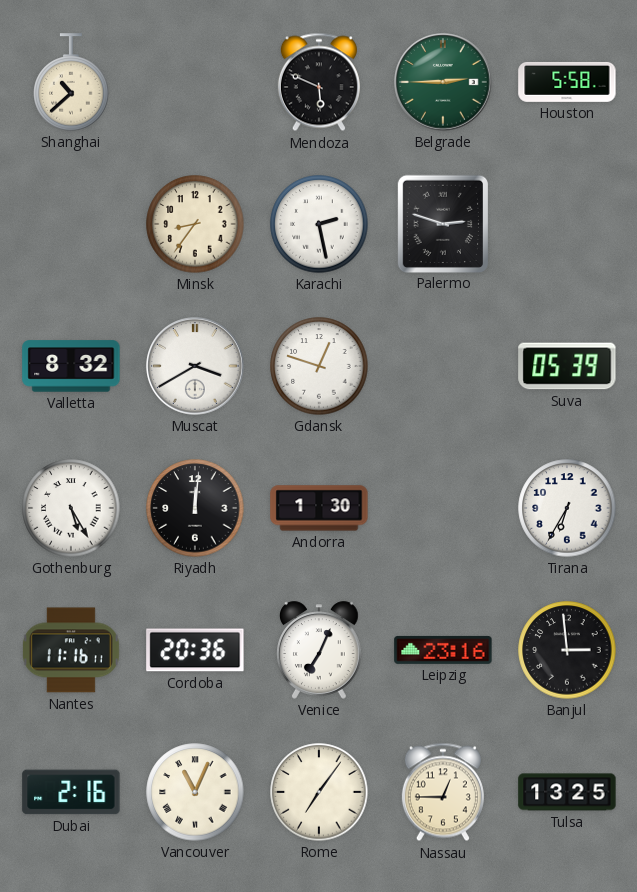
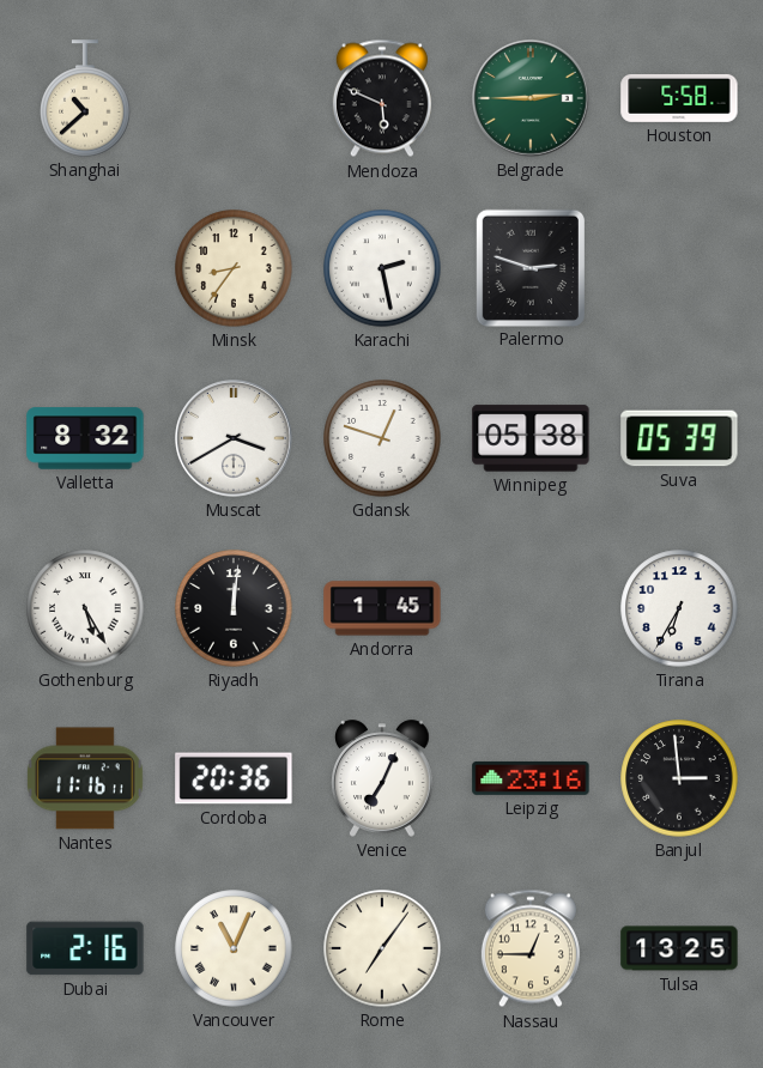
Winnipeg: none -> 05:38
Andorra: 1:30 -> 1:45
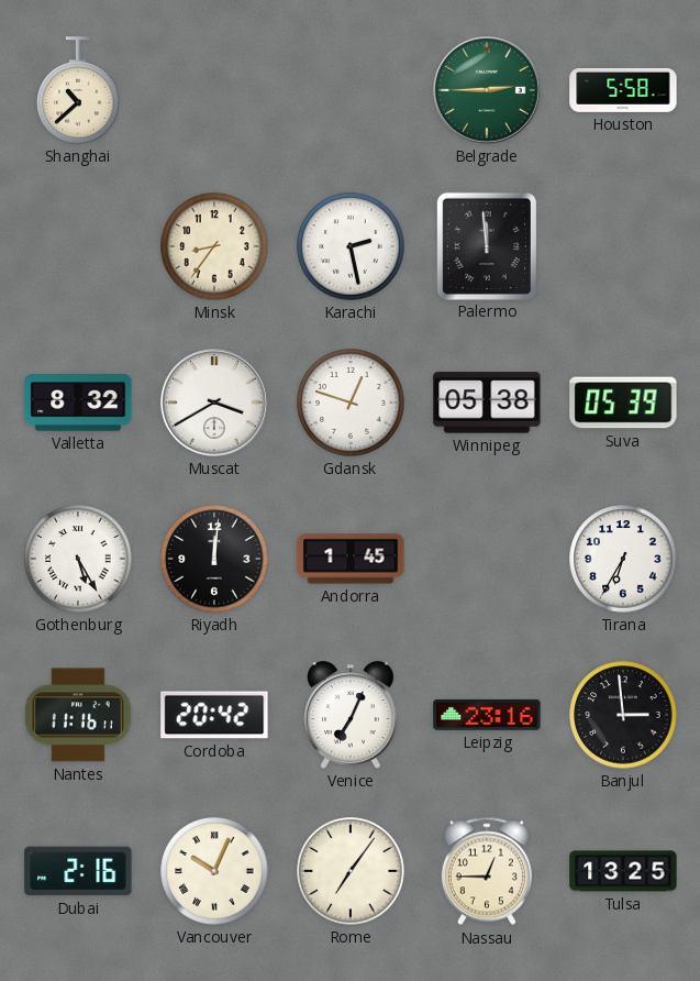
Mendoza: 5:49 -> none
Palermo: 2:48 -> 11:59
Cordoba: 20:36 -> 20:42
Vancouver: 11:04 -> 10:04
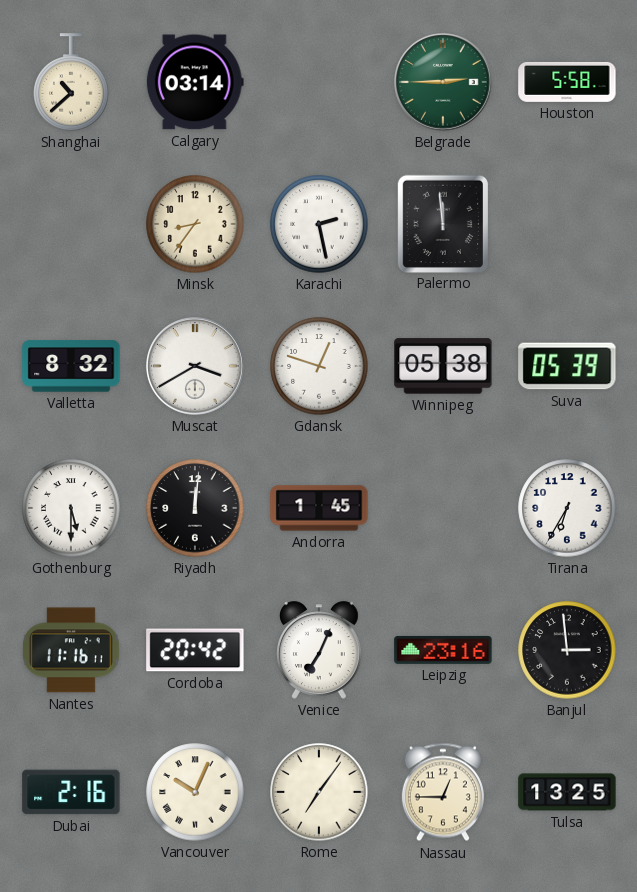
Calgary: none -> 03:14
Gothenburg: 5:25 -> 5:30
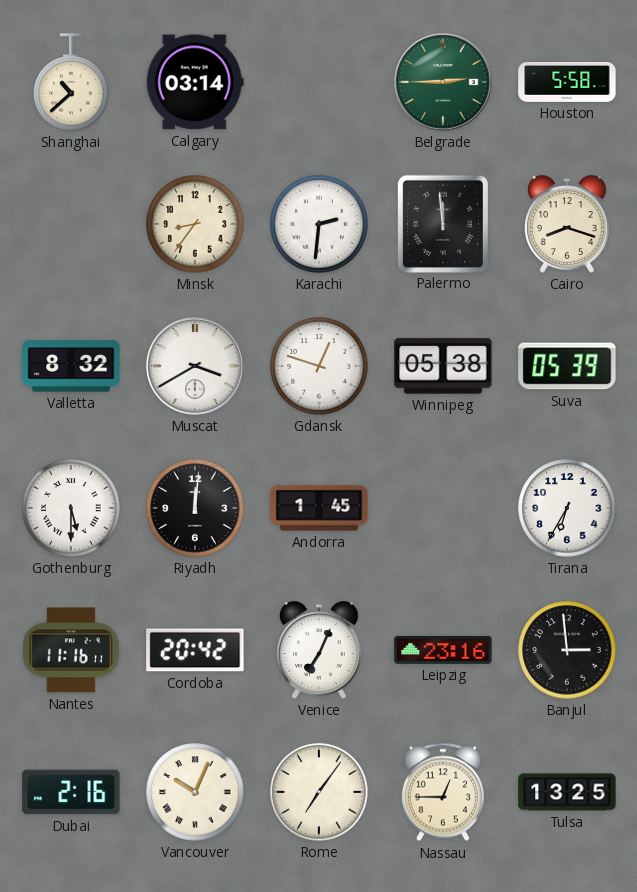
Karachi: 2:28 -> 2:31
Cairo: none -> 8:18
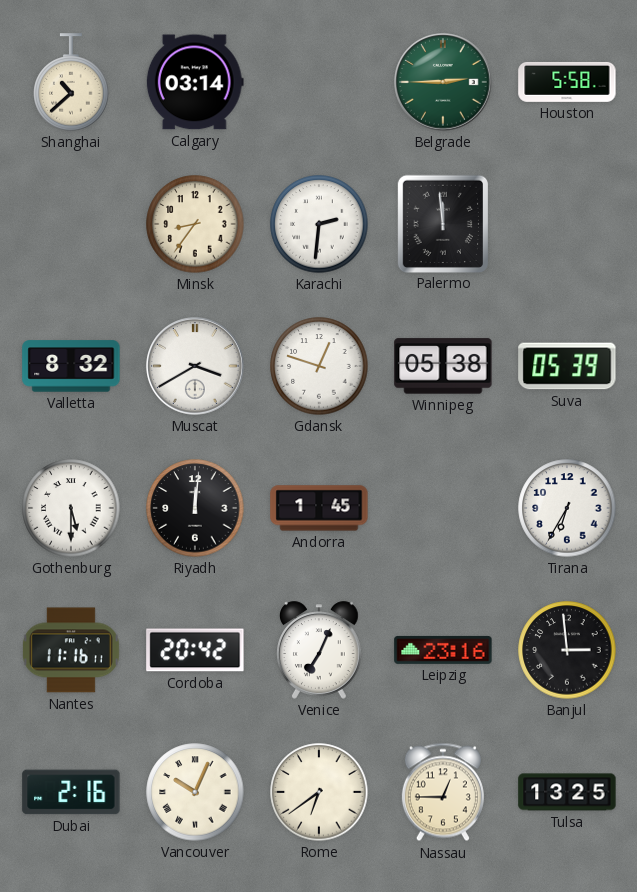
Cairo: 8:18 -> none
Rome: 7:06 -> 6:39
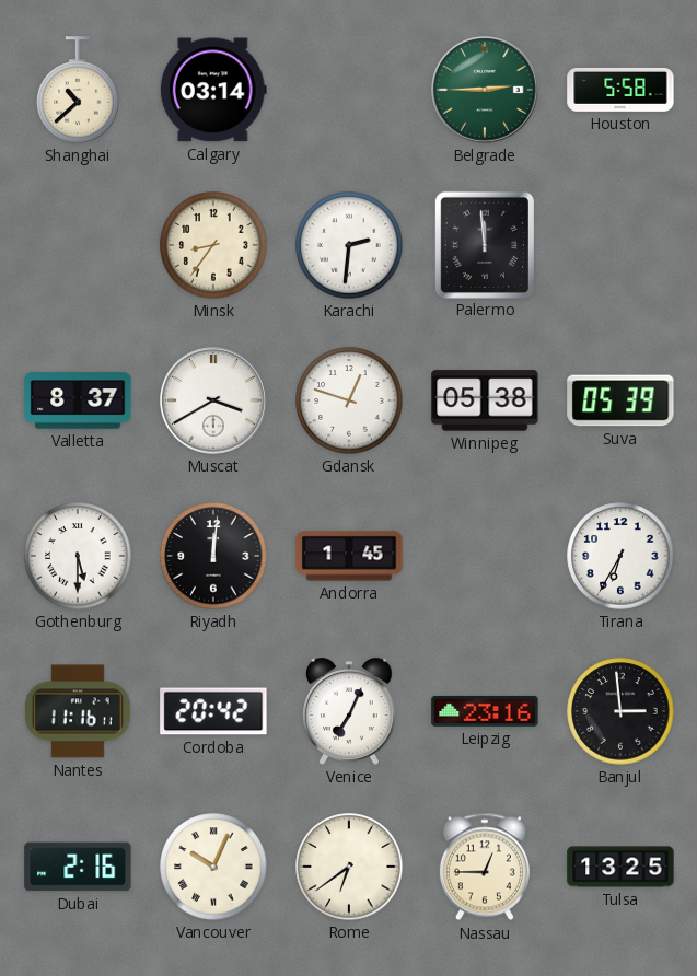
Valletta: 8:32 -> 8:37
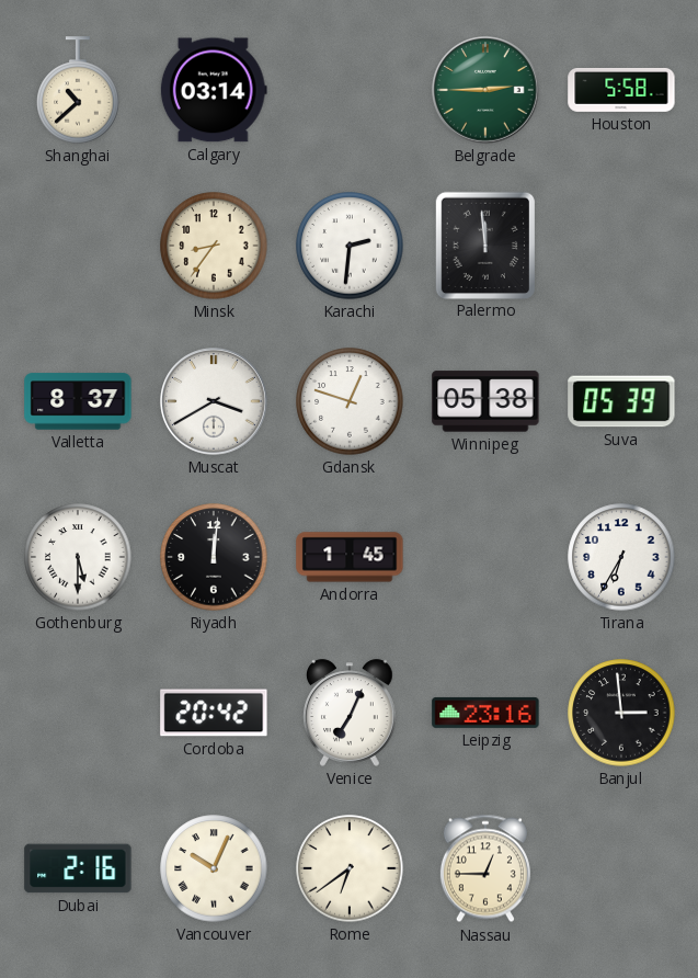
Nantes: 11:16 -> none
Tulsa: 13:25 -> none
